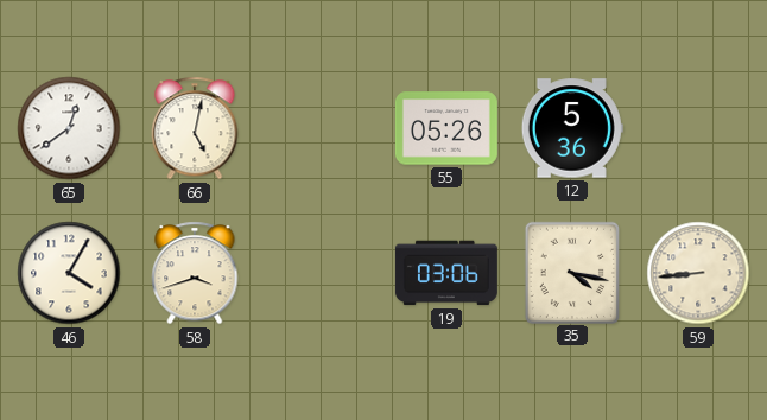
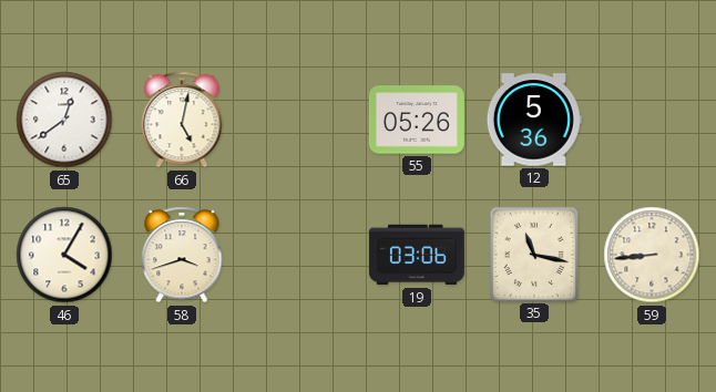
35: 4:17 -> 11:17
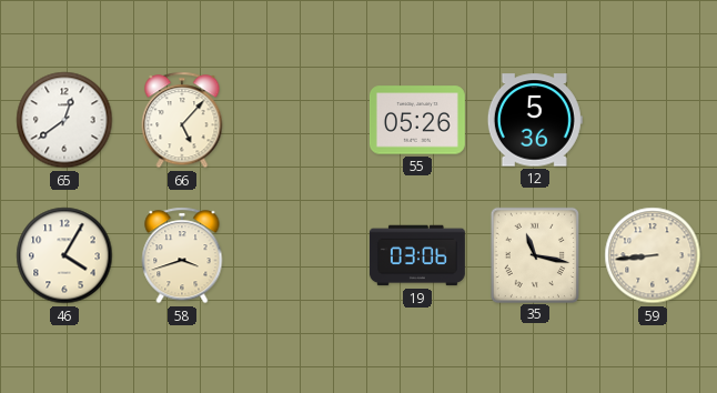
66: 5:02 -> 5:07
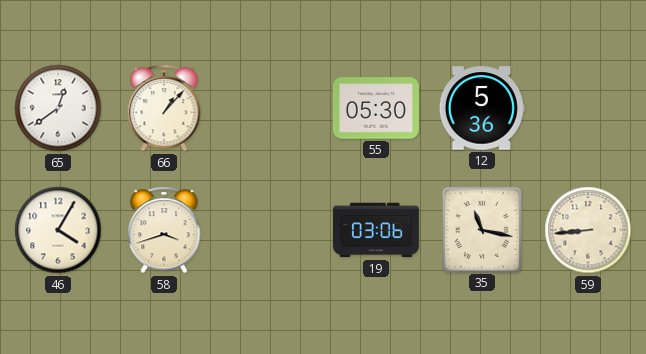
66: 5:07 -> 1:07
55: 05:26 -> 05:30
